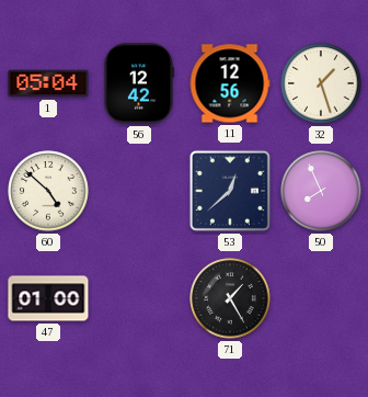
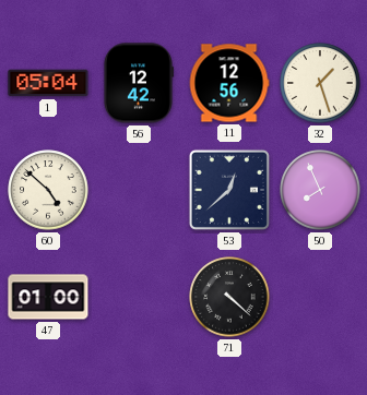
71: 1:25 -> 4:22
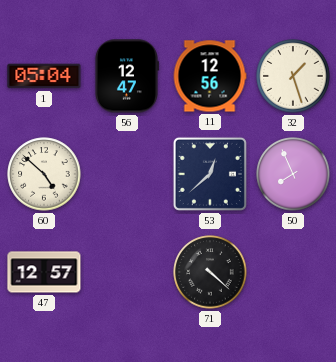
56: 12:42 -> 12:47
47: 01:00 -> 12:57
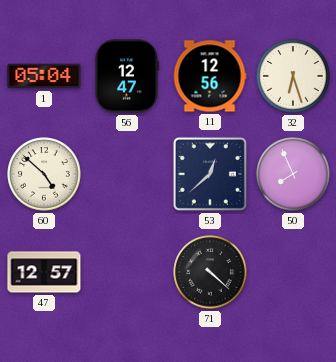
32: 1:27 -> 6:27
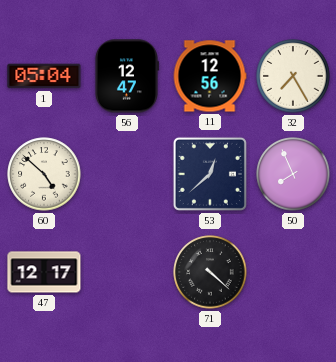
32: 6:27 -> 7:25
47: 12:57 -> 12:17
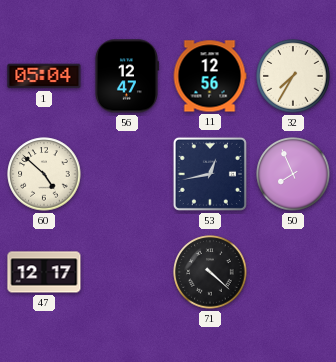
32: 7:25 -> 7:35
53: 12:38 -> 12:43
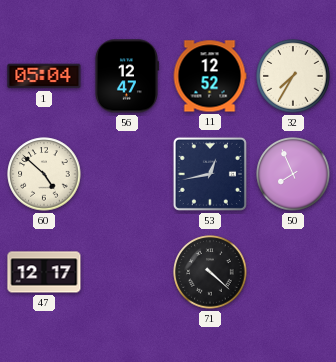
11: 12:56 -> 12:52
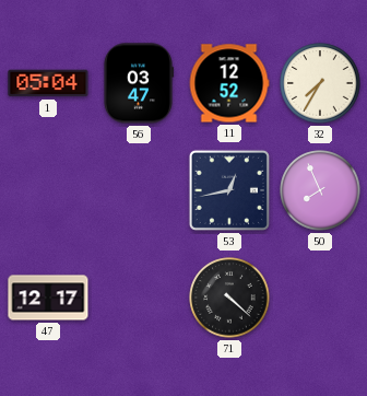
56: 12:47 -> 03:47
60: 4:52 -> none
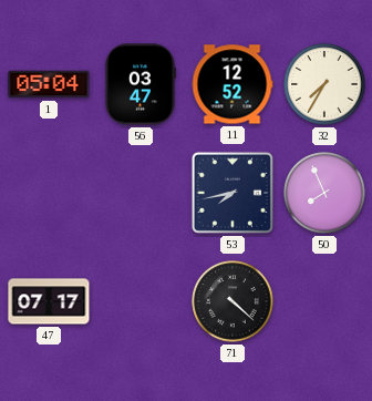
53: 12:43 -> 7:43
47: 12:17 -> 07:17
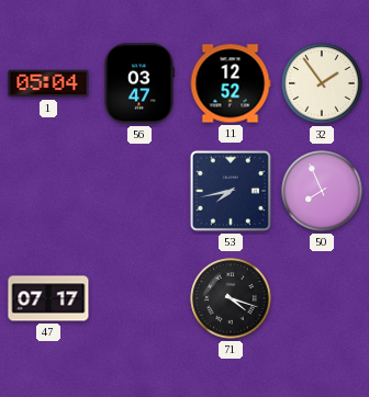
32: 7:35 -> 1:54
71: 4:22 -> 4:18
